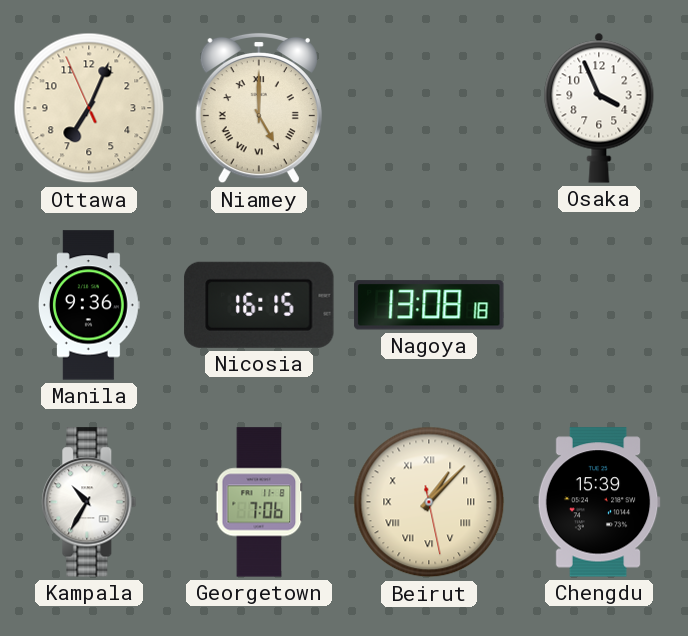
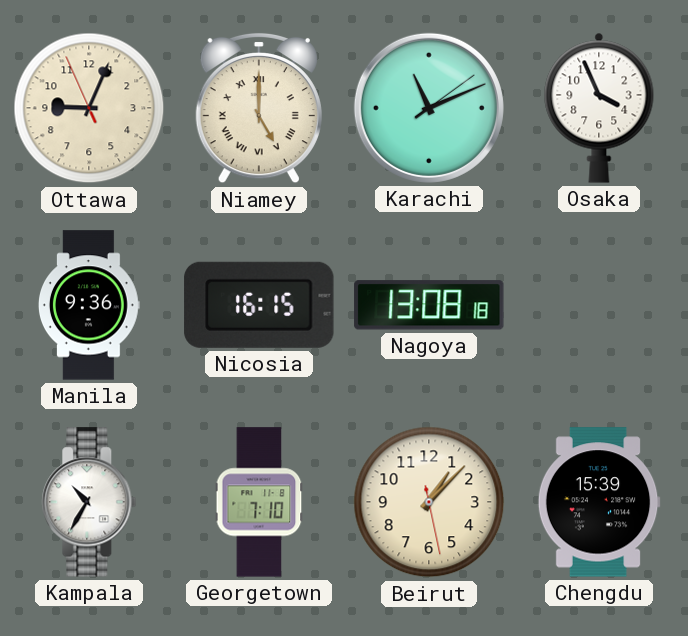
Ottawa: 7:03 -> 9:03
Karachi: none -> 11:11
Georgetown: 7:06 -> 7:10
Beirut numerals: Roman -> Arabic
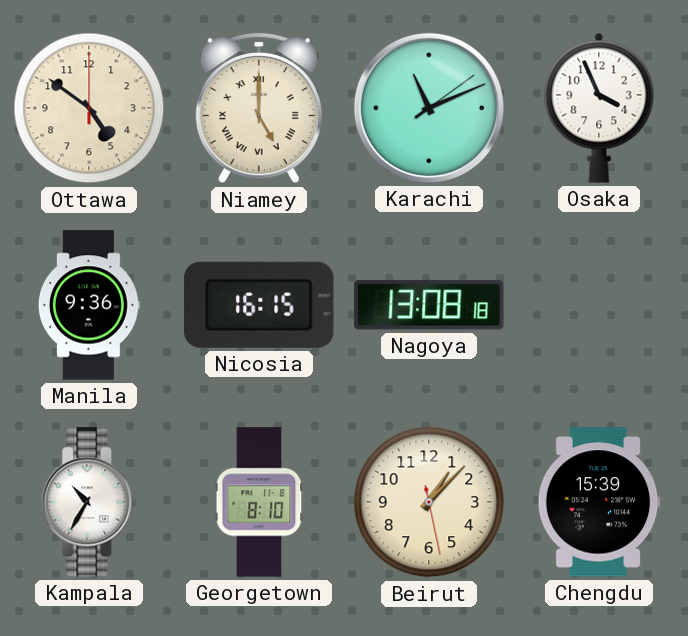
Ottawa: 9:03 -> 4:51
Georgetown: 7:10 -> 8:10
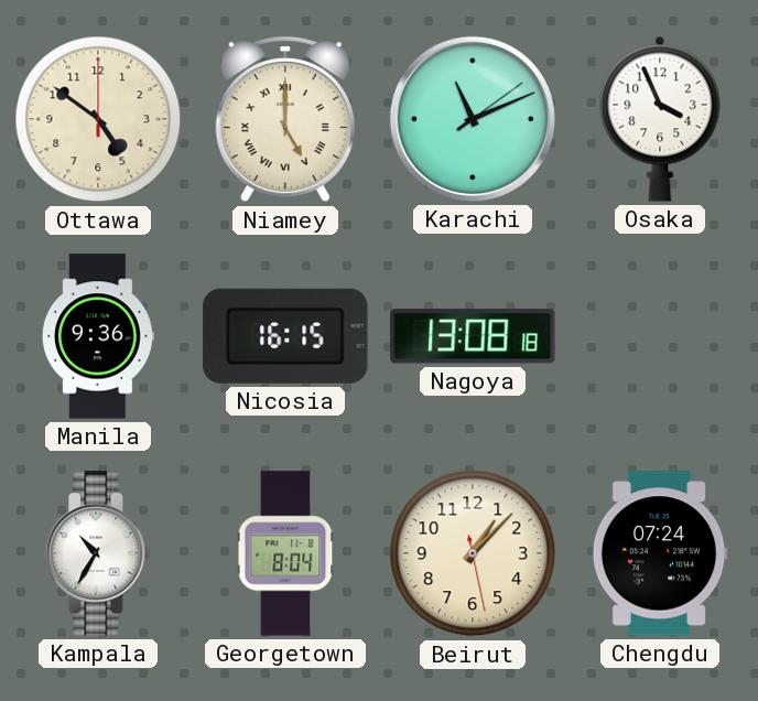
Georgetown: 8:10 -> 8:04
Chengdu: 15:39 -> 07:24
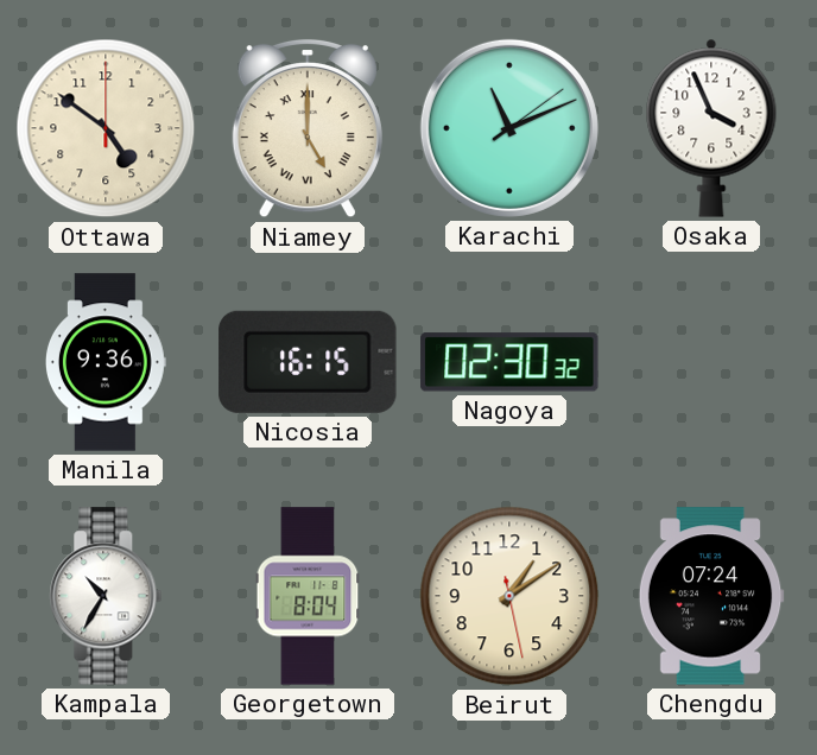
Nagoya: 13:08 -> 02:30
Beirut: 1:07 -> 1:09
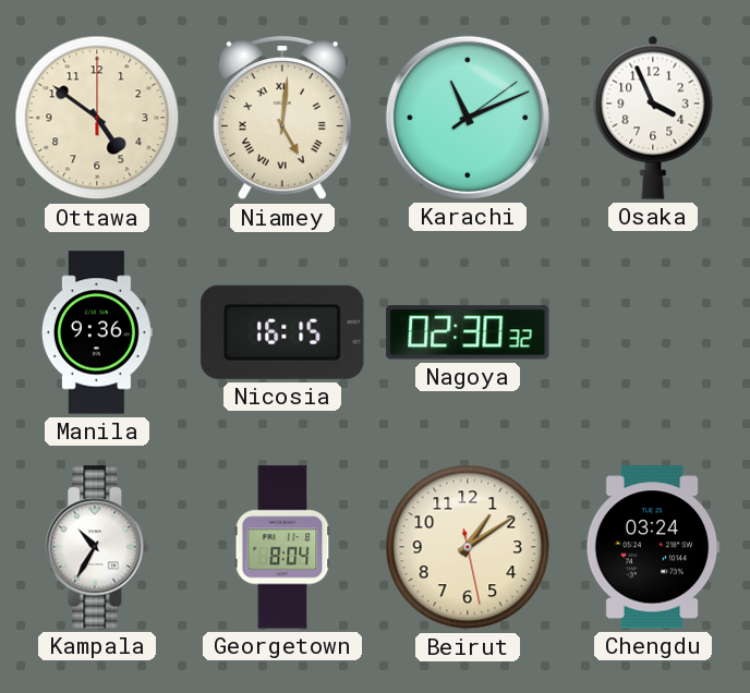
Niamey: 5:00 -> 5:01
Chengdu: 07:24 -> 03:24
